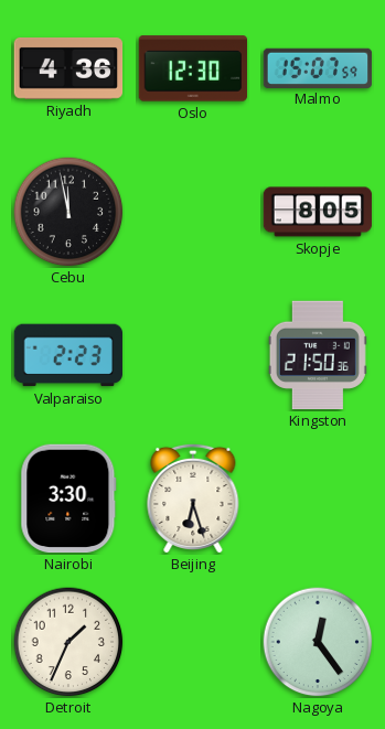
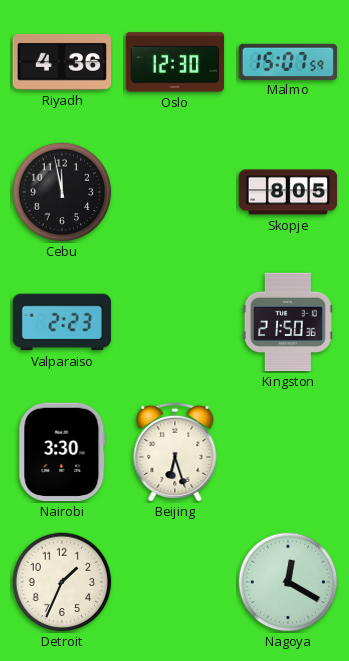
Nagoya: 12:24 -> 12:20
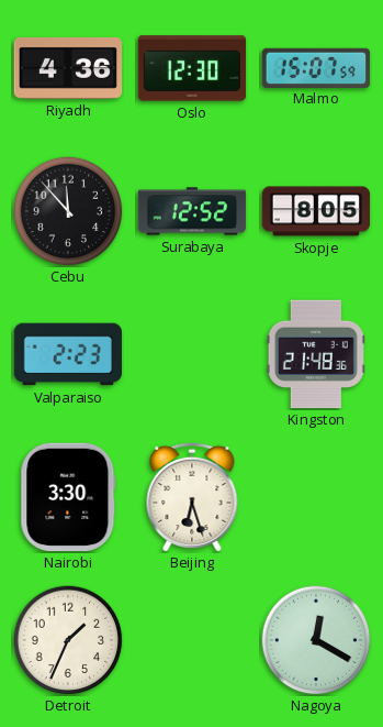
Cebu: 11:58 -> 11:53
Surabaya: none -> 12:52
Kingston: 21:50 -> 21:48
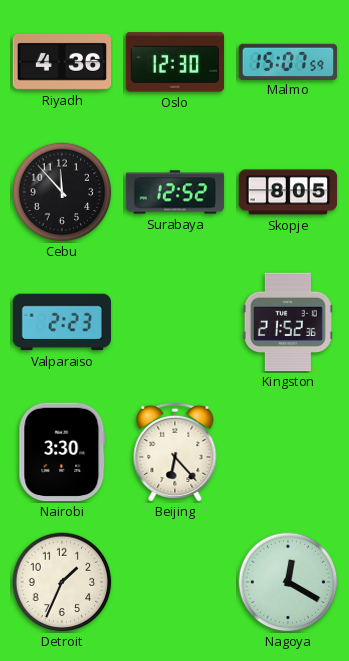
Kingston: 21:48 -> 21:52
Beijing: 6:27 -> 6:23
